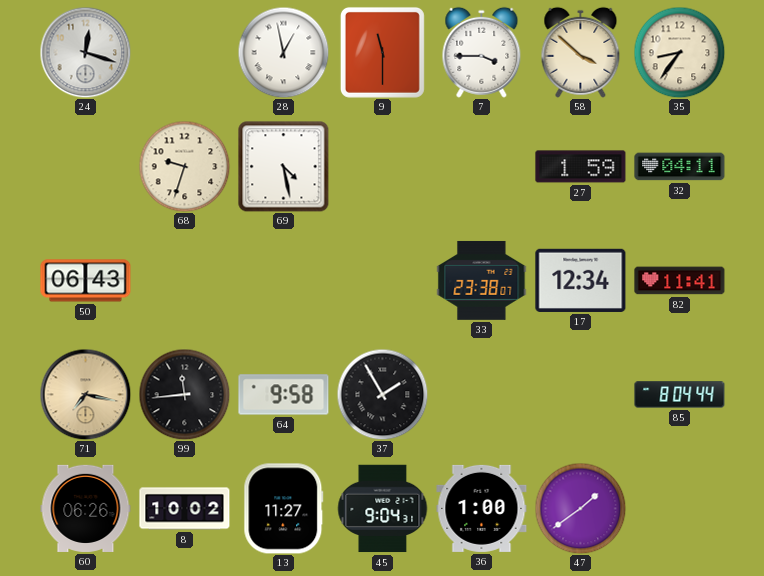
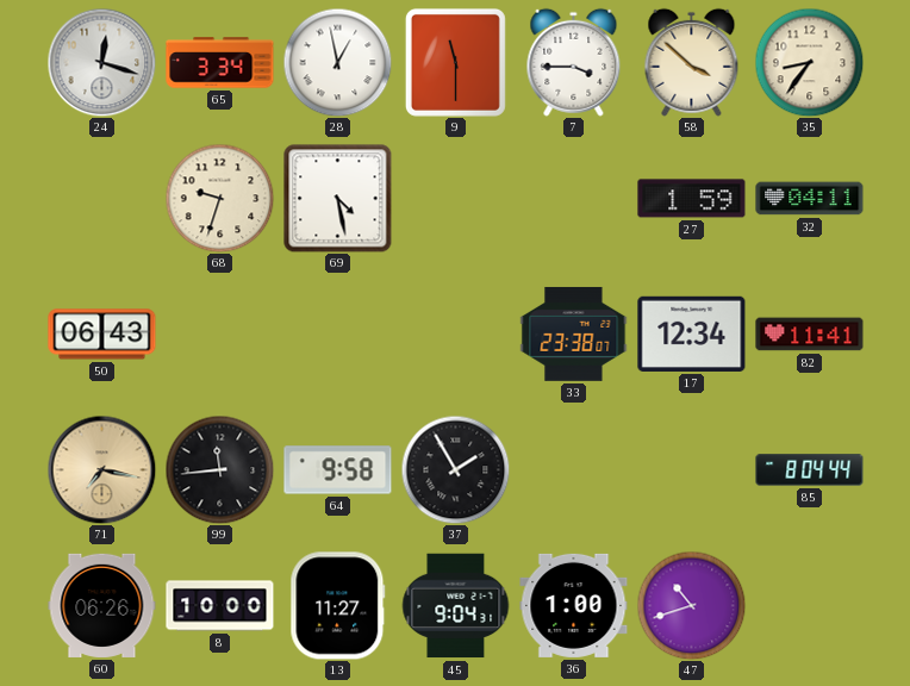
65: none -> 3:34
8: 10:02 -> 10:00
47: 1:39 -> 10:42
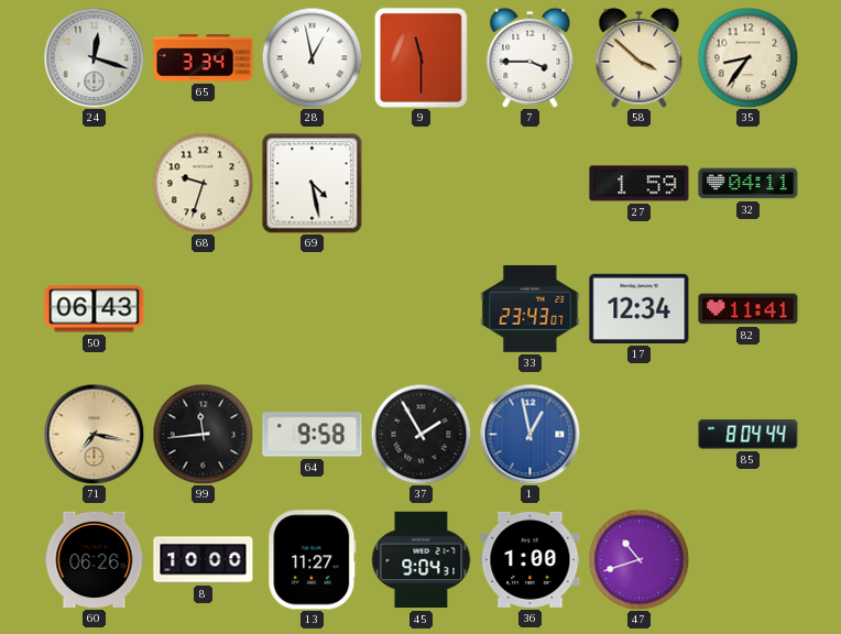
33: 23:38 -> 23:43
1: none -> 12:58
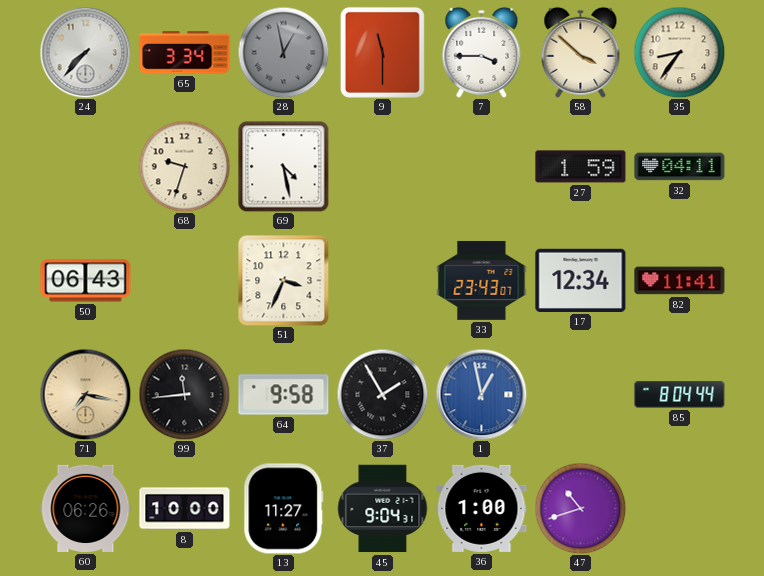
24: 12:18 -> 7:37
28 dial: white -> grey
51: none -> 3:34
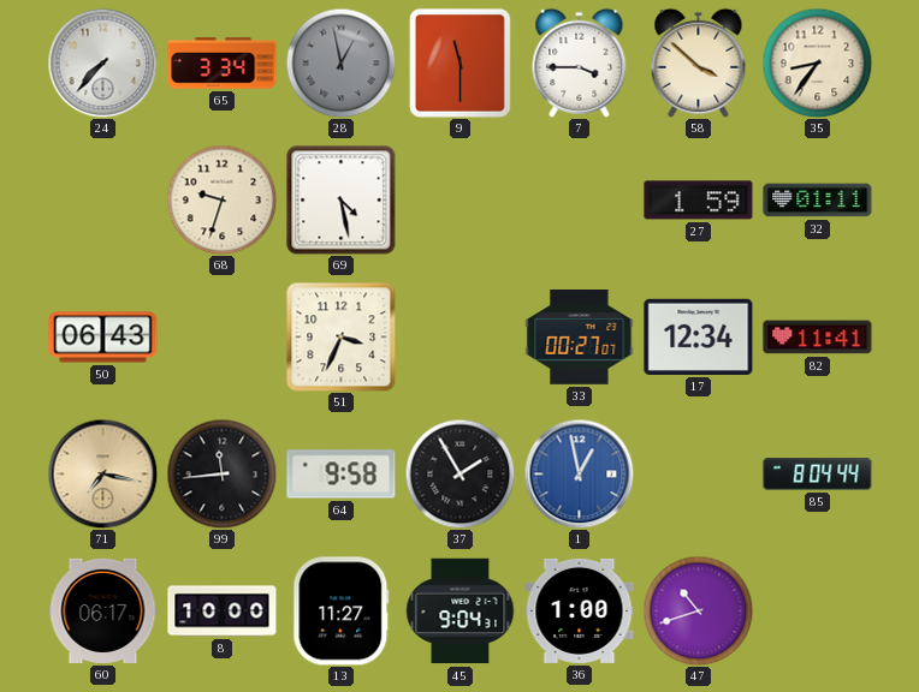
32: 04:11 -> 01:11
33: 23:43 -> 00:27
60: 06:26 -> 06:17
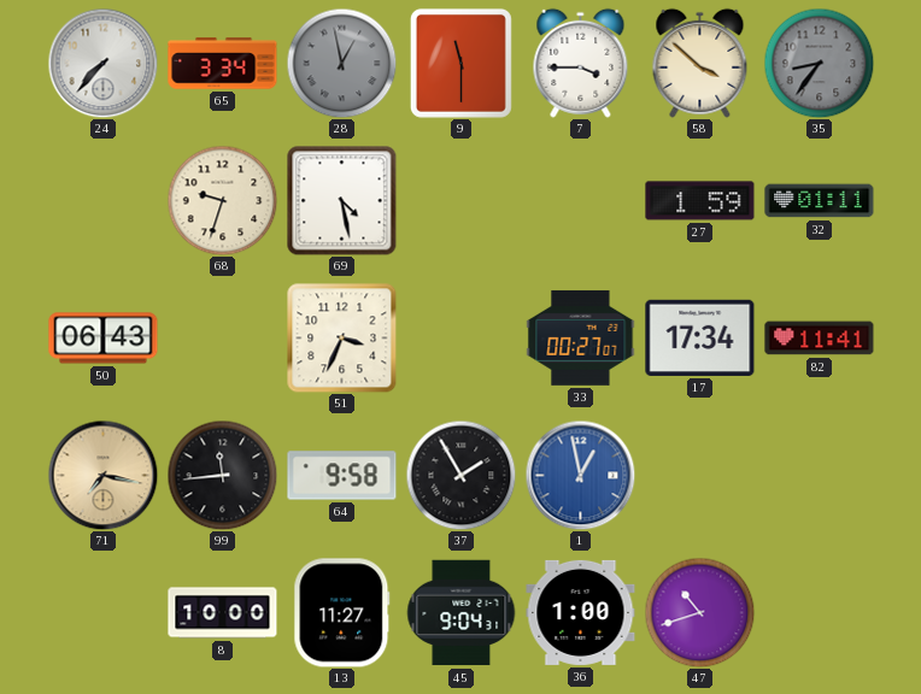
35 dial: cream -> grey
17: 12:34 -> 17:34
85: 8:04 -> none
60: 06:17 -> none
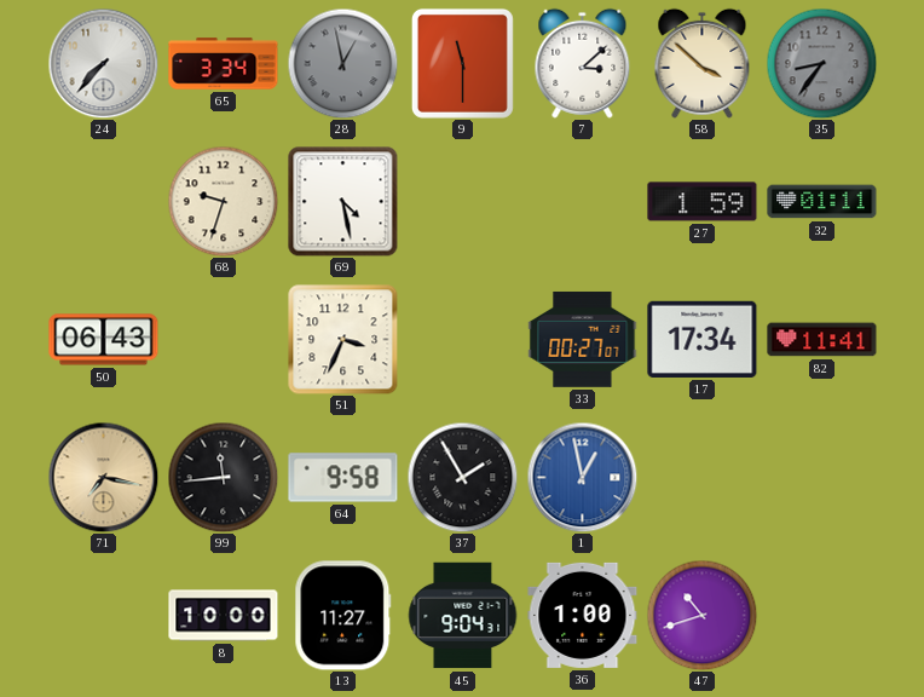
7: 3:45 -> 3:08
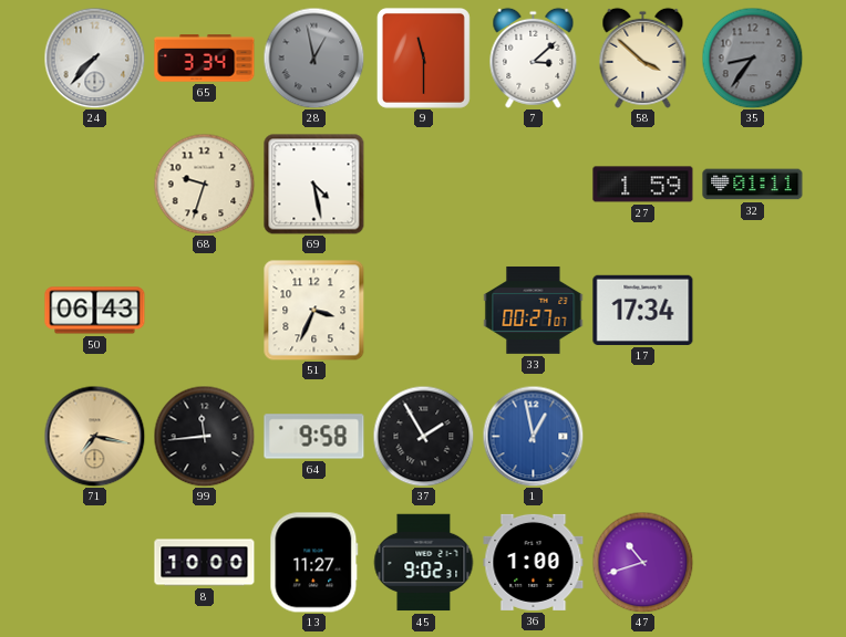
82: 11:41 -> none
45: 9:04 -> 9:02
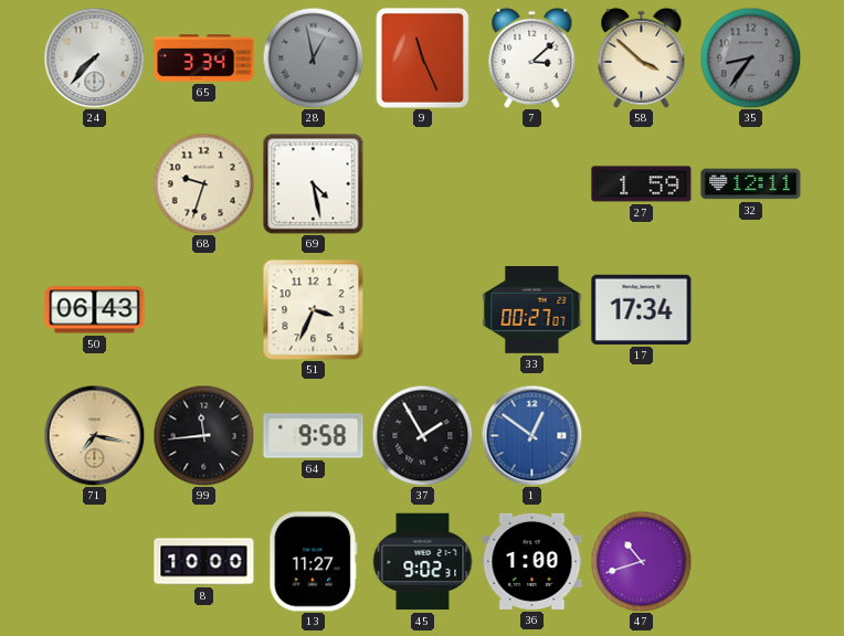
9: 11:30 -> 11:26
32: 01:11 -> 12:11
1: 12:58 -> 12:51
